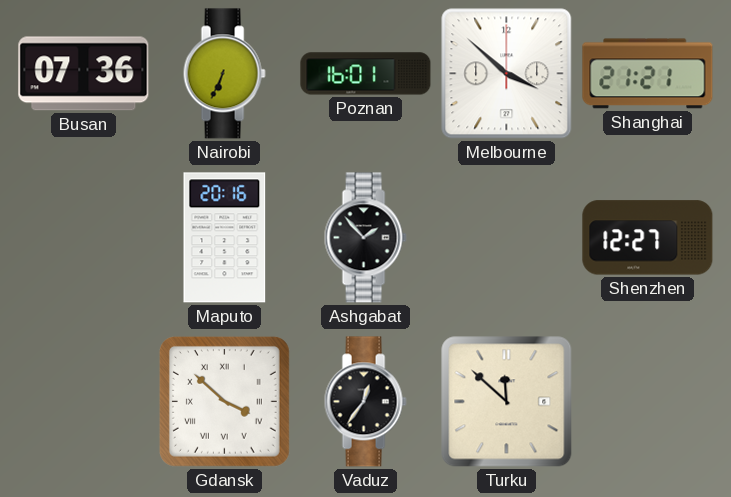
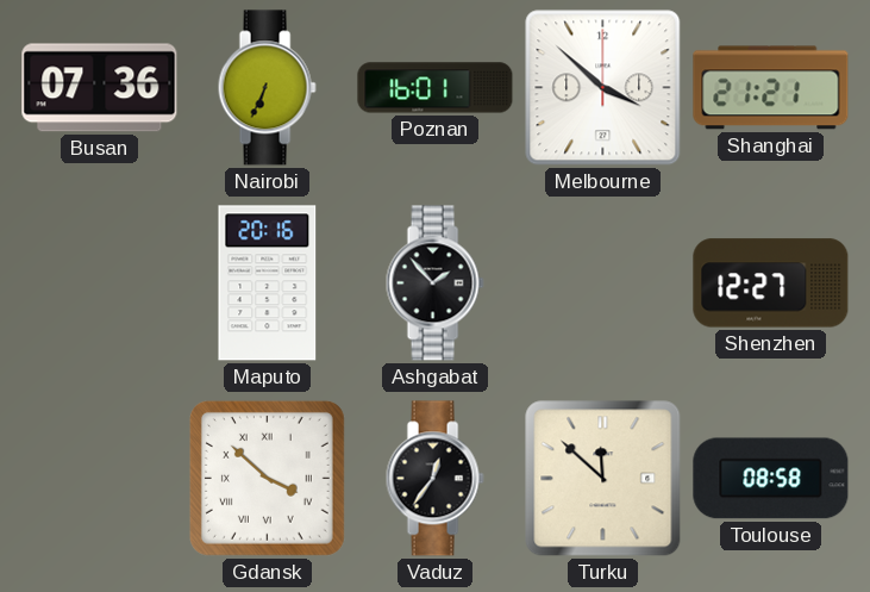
Toulouse: none -> 08:58
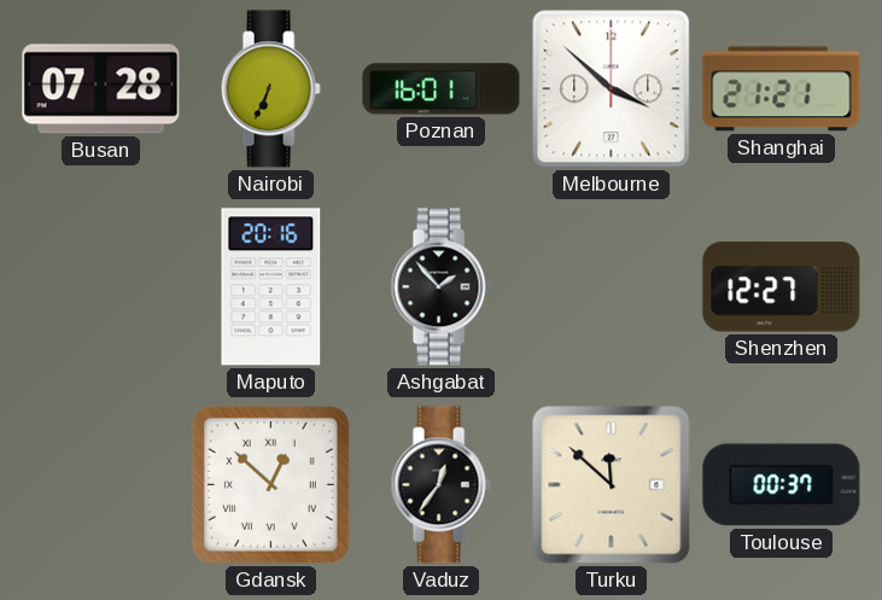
Busan: 07:36 -> 07:28
Gdansk: 3:52 -> 12:52
Toulouse: 08:58 -> 00:37
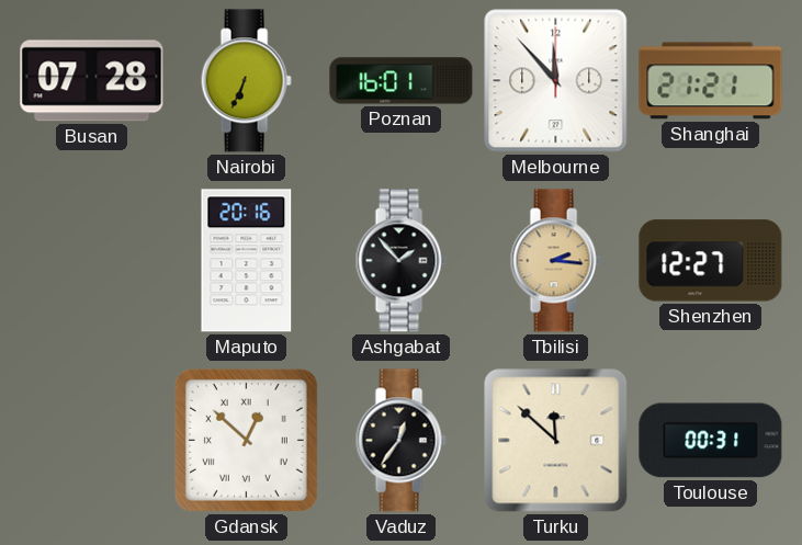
Melbourne: 3:52 -> 11:53
Tbilisi: none -> 2:16
Toulouse: 00:37 -> 00:31
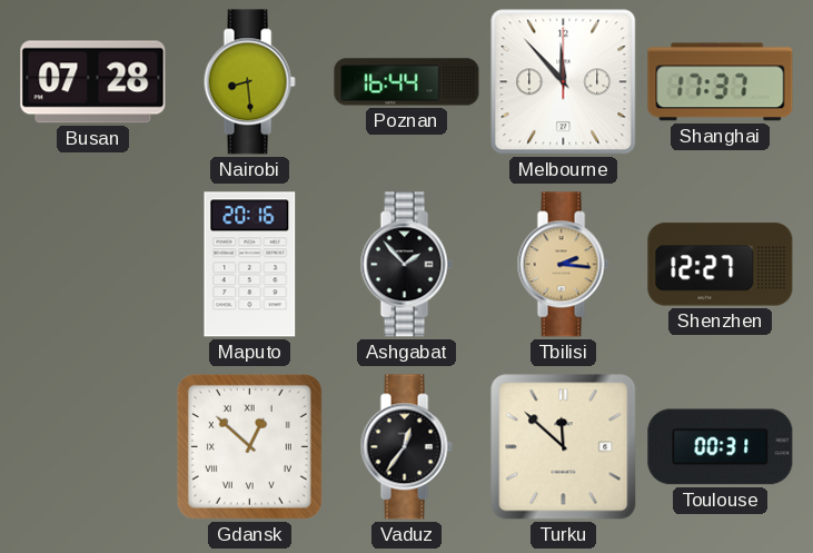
Nairobi: 6:34 -> 8:29
Poznan: 16:01 -> 16:44
Shanghai: 21:21 -> 17:37
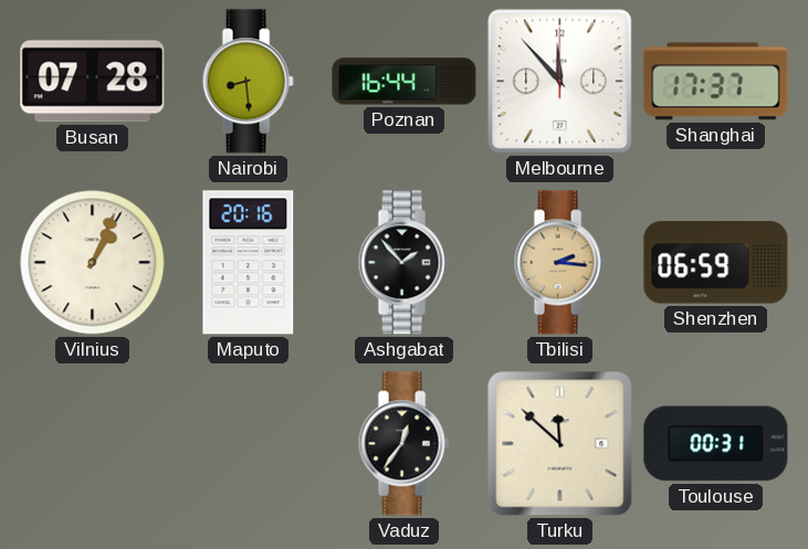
Vilnius: none -> 1:04
Shenzhen: 12:27 -> 06:59
Gdansk: 12:52 -> none
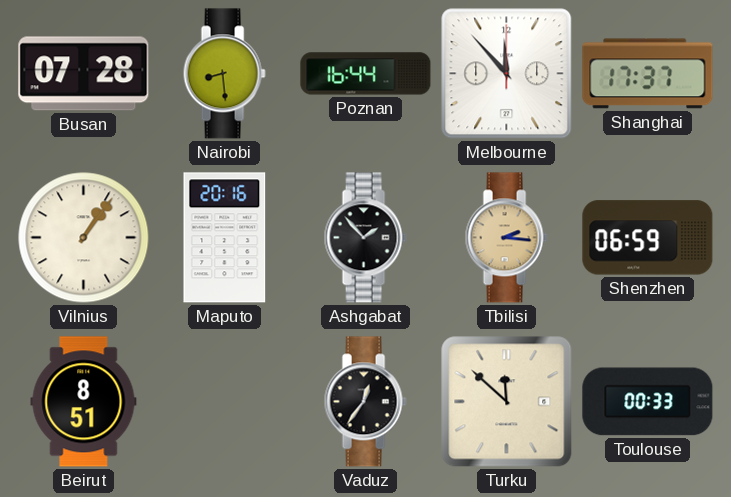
Vilnius: 1:04 -> 1:06
Beirut: none -> 8:51
Toulouse: 00:31 -> 00:33
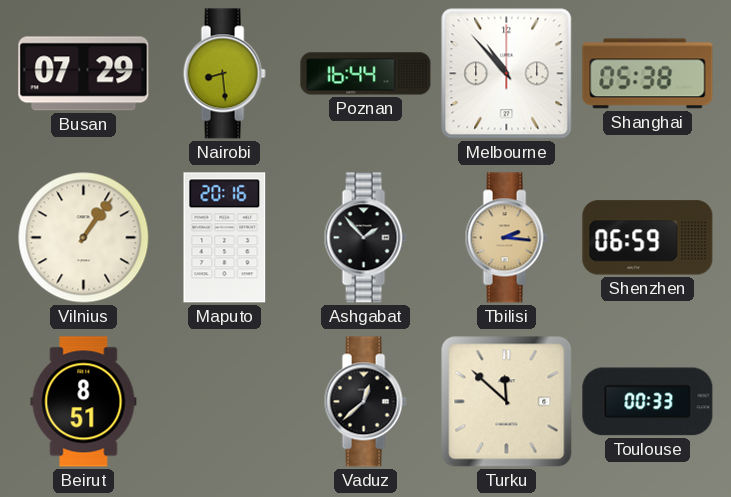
Busan: 07:28 -> 07:29
Melbourne: 11:53 -> 10:53
Shanghai: 17:37 -> 05:38
Vaduz: 12:36 -> 12:38
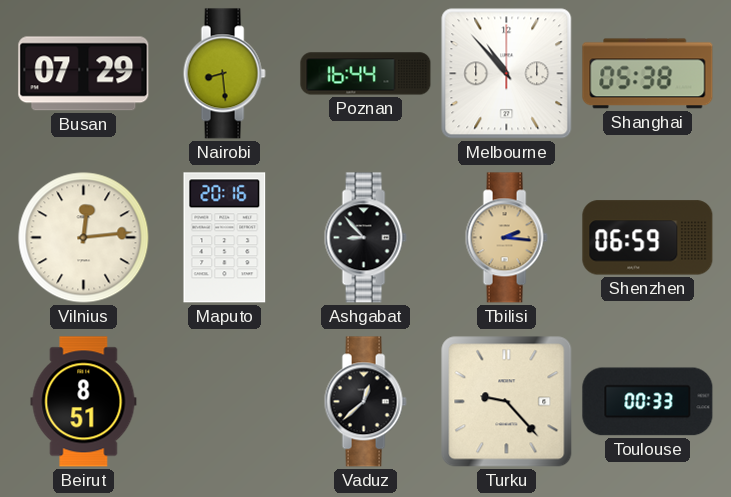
Vilnius: 1:06 -> 12:14
Ashgabat: 1:53 -> 8:53
Turku: 11:52 -> 9:23
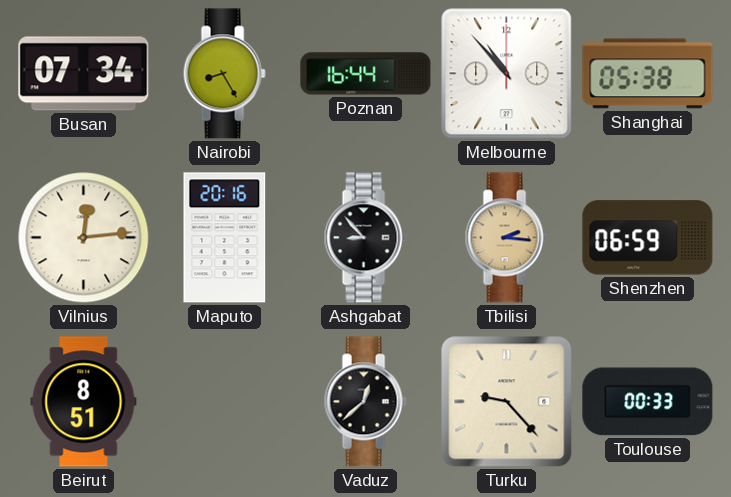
Busan: 07:29 -> 07:34
Nairobi: 8:29 -> 8:25
